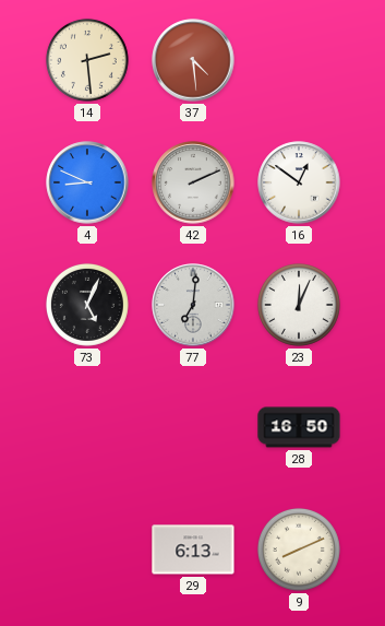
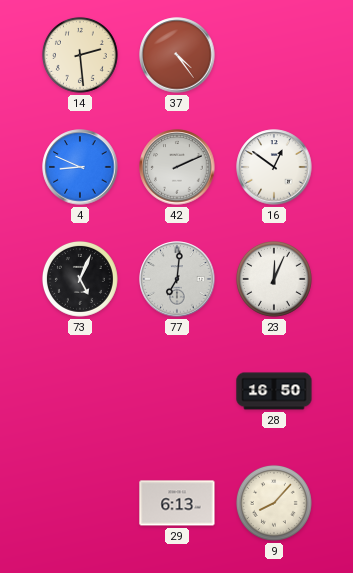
37: 4:29 -> 4:24
9: 8:11 -> 8:07
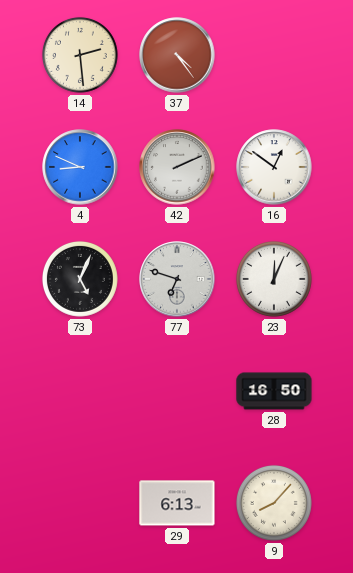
77: 7:01 -> 6:48
